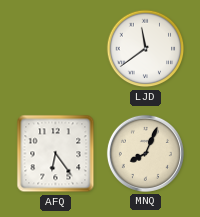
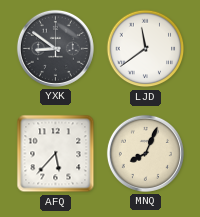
YXK: none -> 8:51
AFQ: 6:24 -> 5:37
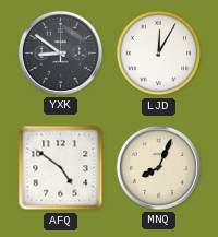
LJD: 11:39 -> 12:05
AFQ: 5:37 -> 4:51
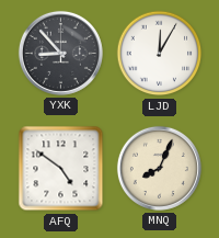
YXK: 8:51 -> 8:53
